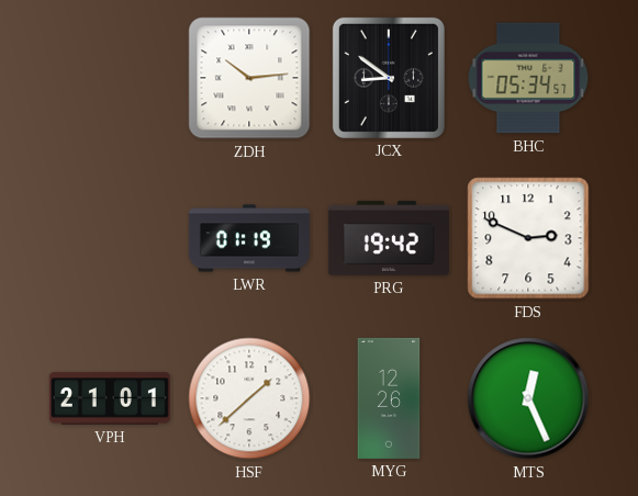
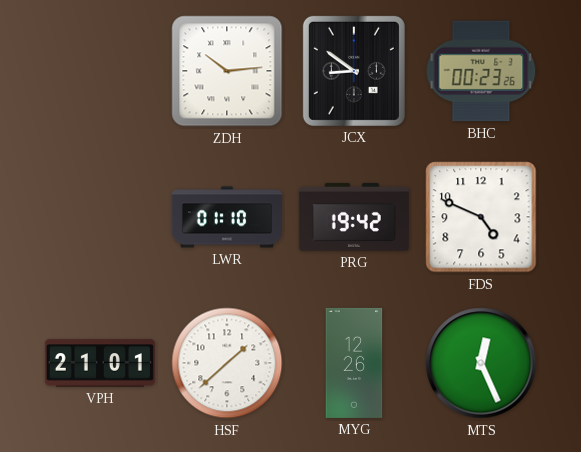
BHC: 05:34 -> 00:23
LWR: 01:19 -> 01:10
FDS: 2:49 -> 4:49
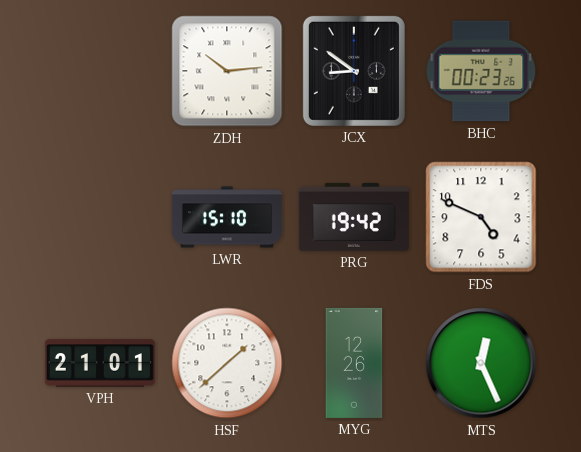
LWR: 01:10 -> 15:10
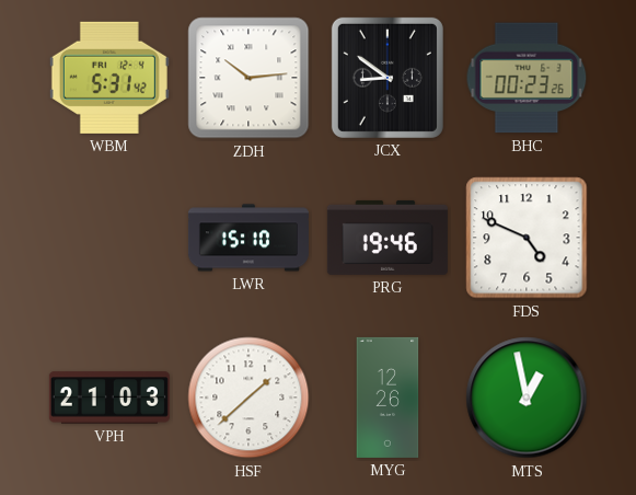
WBM: none -> 5:31
PRG: 19:42 -> 19:46
VPH: 21:01 -> 21:03
MTS: 12:26 -> 12:58
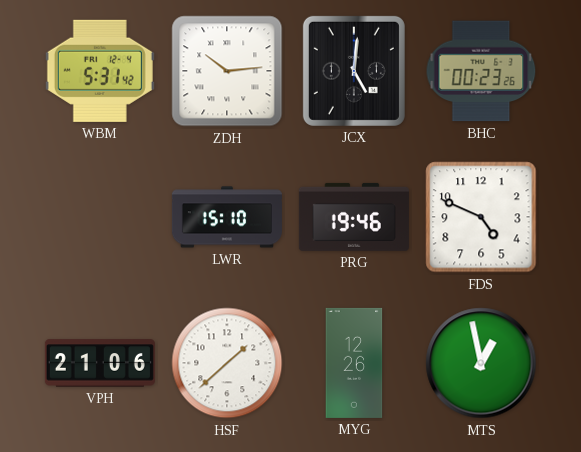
JCX: 8:51 -> 5:01
VPH: 21:03 -> 21:06
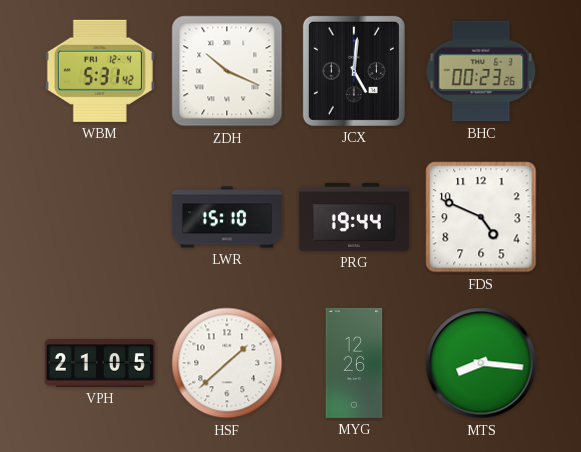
ZDH: 10:14 -> 10:19
PRG: 19:46 -> 19:44
VPH: 21:06 -> 21:05
MTS: 12:58 -> 8:16
